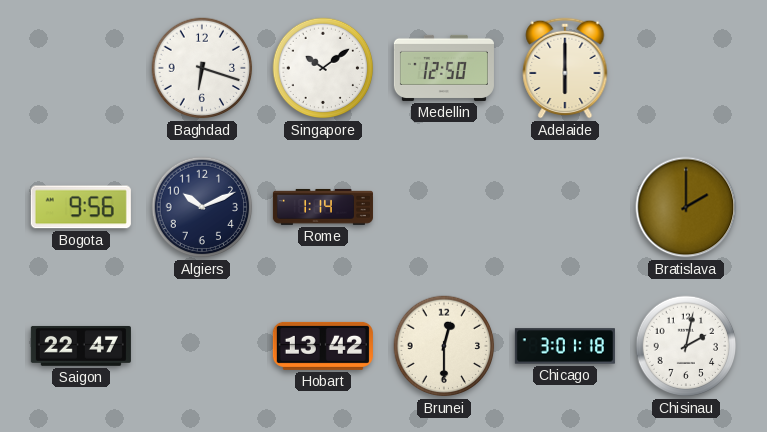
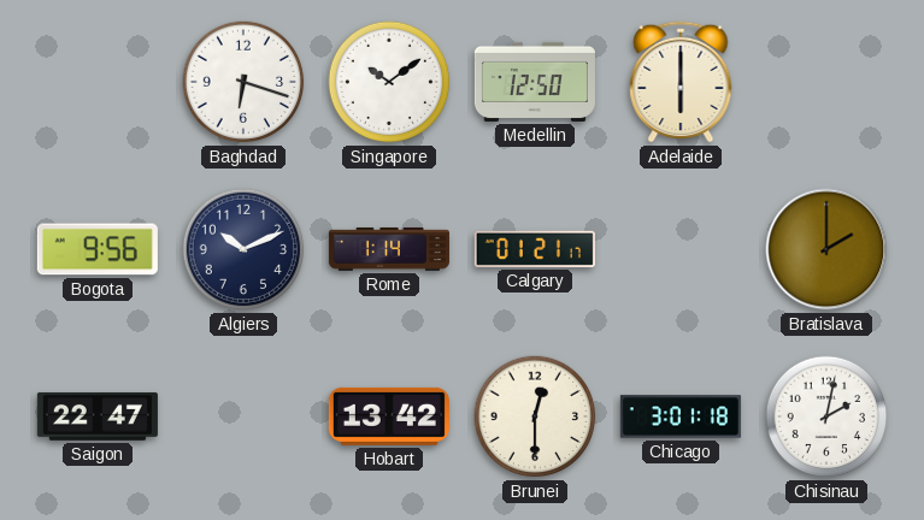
Calgary: none -> 01:21
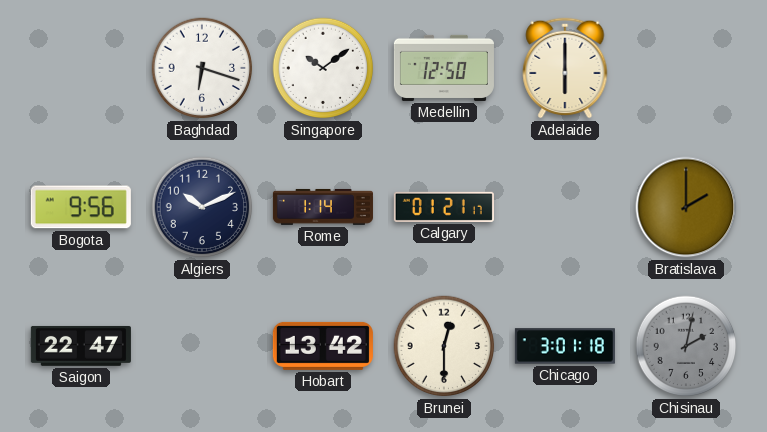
Chisinau dial: white -> grey
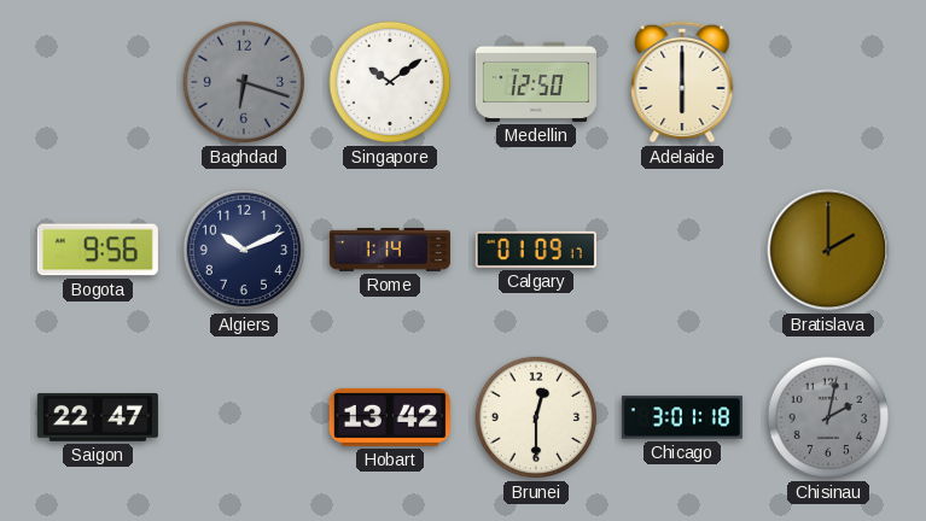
Baghdad dial: white -> grey
Calgary: 01:21 -> 01:09
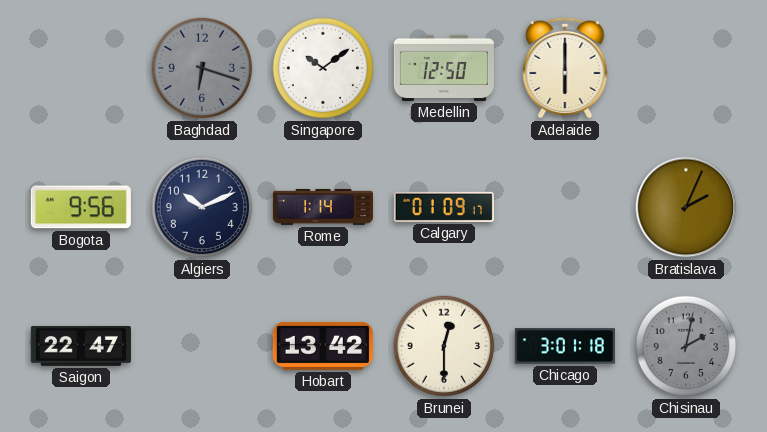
Bratislava: 2:00 -> 2:04
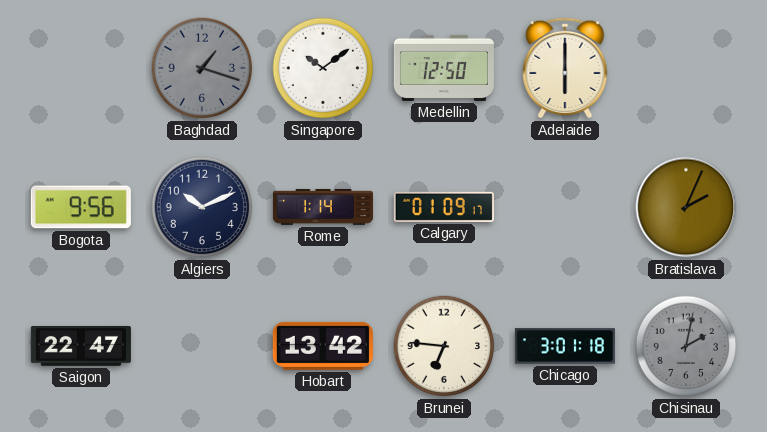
Baghdad: 6:18 -> 1:18
Brunei: 12:30 -> 6:46
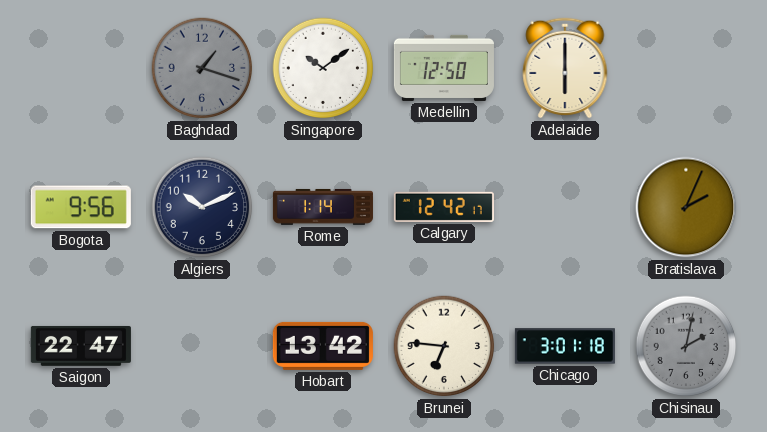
Calgary: 01:09 -> 12:42
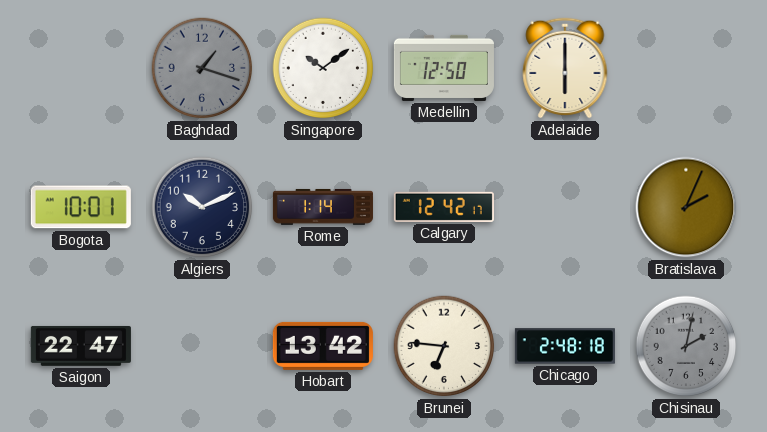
Bogota: 9:56 -> 10:01
Chicago: 3:01 -> 2:48
